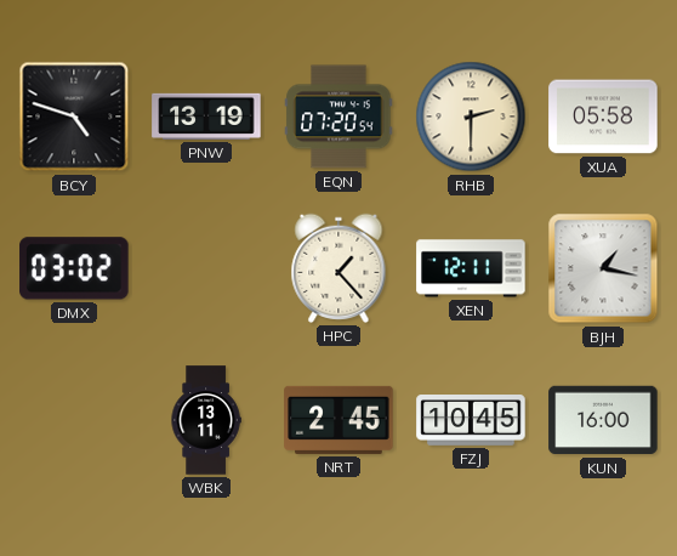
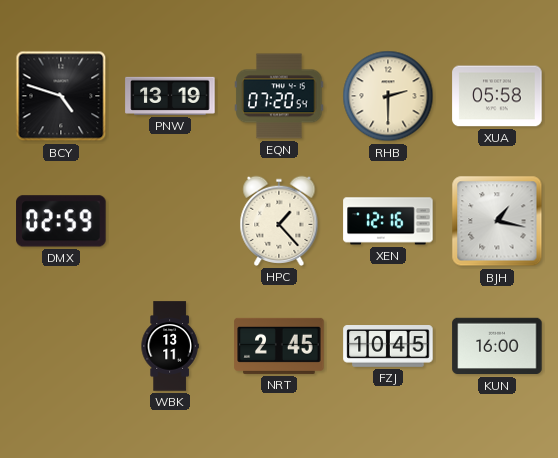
DMX: 03:02 -> 02:59
XEN: 12:11 -> 12:16
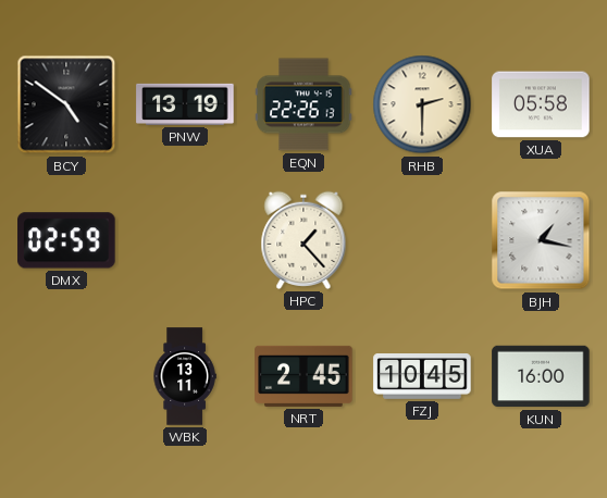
BCY: 4:48 -> 4:51
EQN: 07:20 -> 22:26
XEN: 12:16 -> none
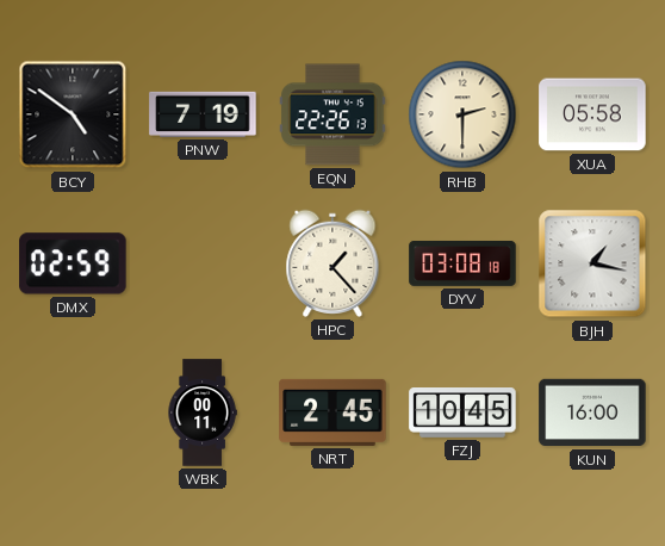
PNW: 13:19 -> 7:19
DYV: none -> 03:08
WBK: 13:11 -> 00:11
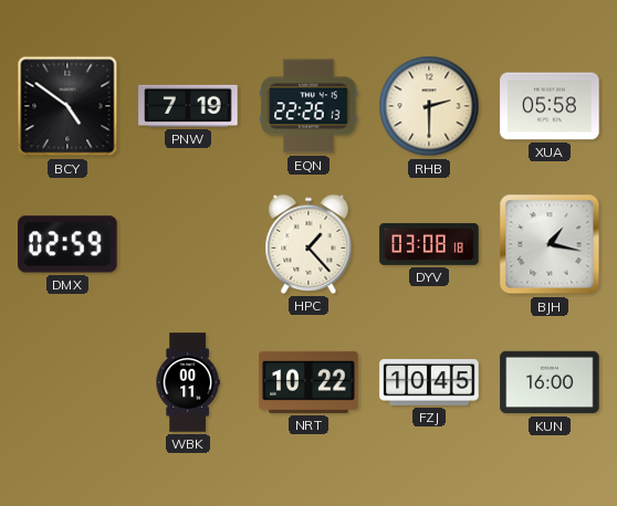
NRT: 2:45 -> 10:22
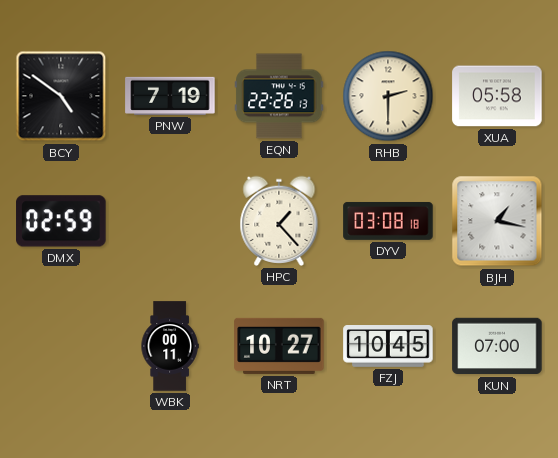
NRT: 10:22 -> 10:27
KUN: 16:00 -> 07:00
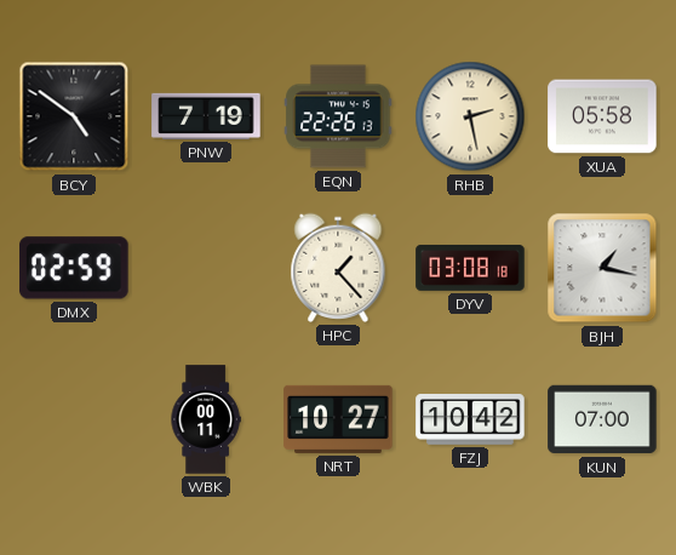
RHB: 2:30 -> 2:28
FZJ: 10:45 -> 10:42
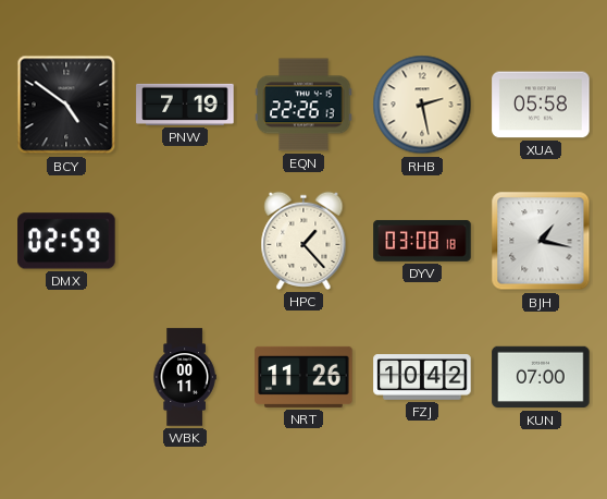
NRT: 10:27 -> 11:26
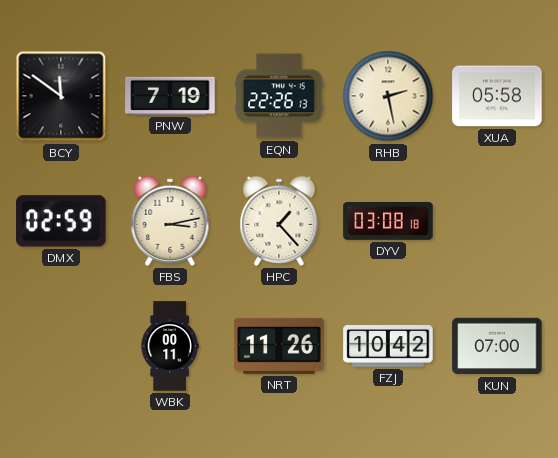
BCY: 4:51 -> 11:51
FBS: none -> 3:13
BJH: 1:17 -> none
